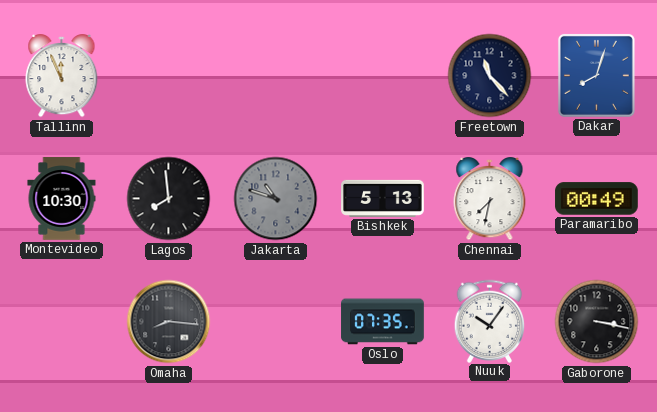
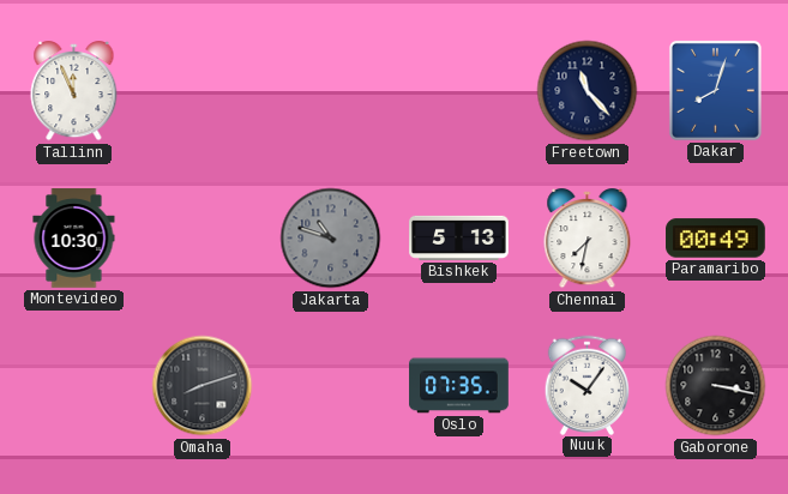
Lagos: 7:59 -> none
Omaha: 8:16 -> 8:12
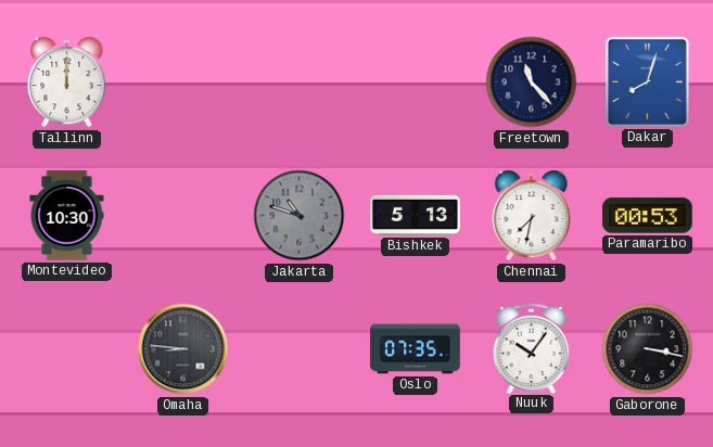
Tallinn: 11:56 -> 12:00
Paramaribo: 00:49 -> 00:53
Omaha: 8:12 -> 8:46
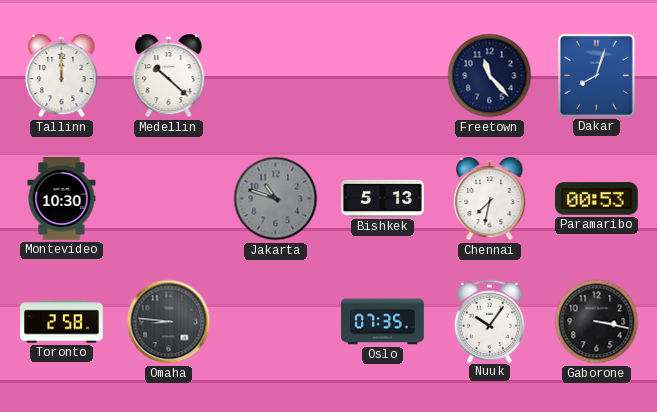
Medellin: none -> 10:22
Toronto: none -> 2:58
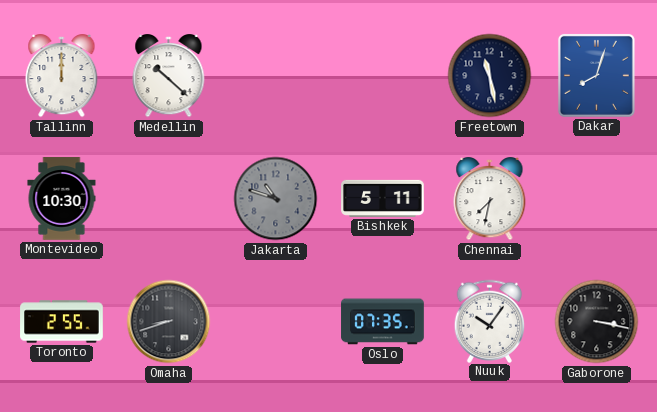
Freetown: 11:23 -> 11:28
Bishkek: 5:13 -> 5:11
Paramaribo: 00:53 -> none
Toronto: 2:58 -> 2:55
Omaha: 8:46 -> 8:42
